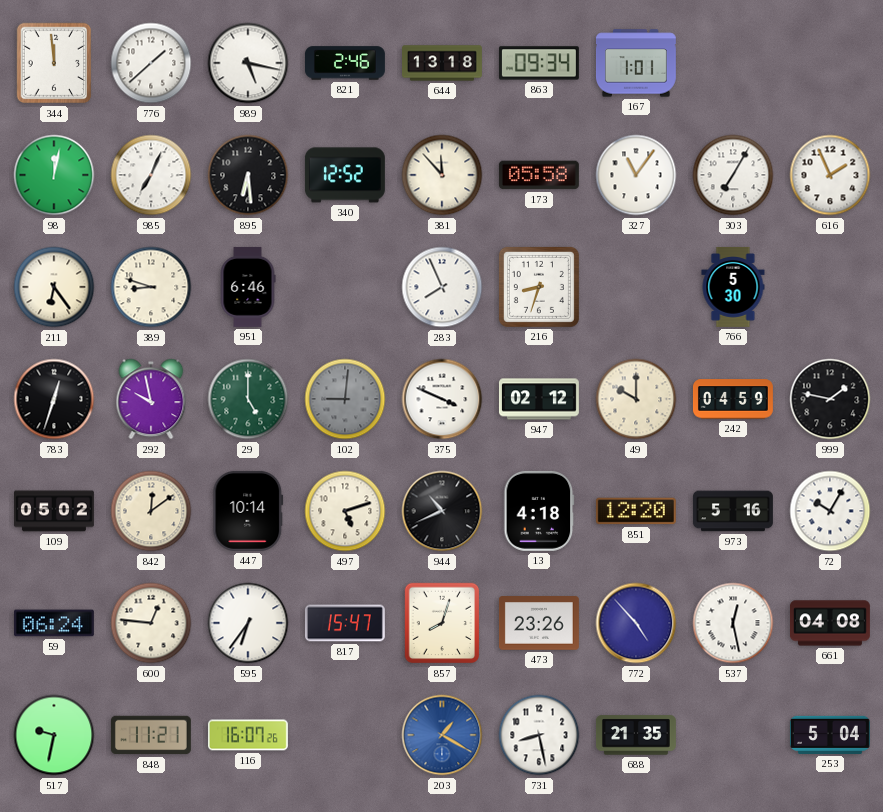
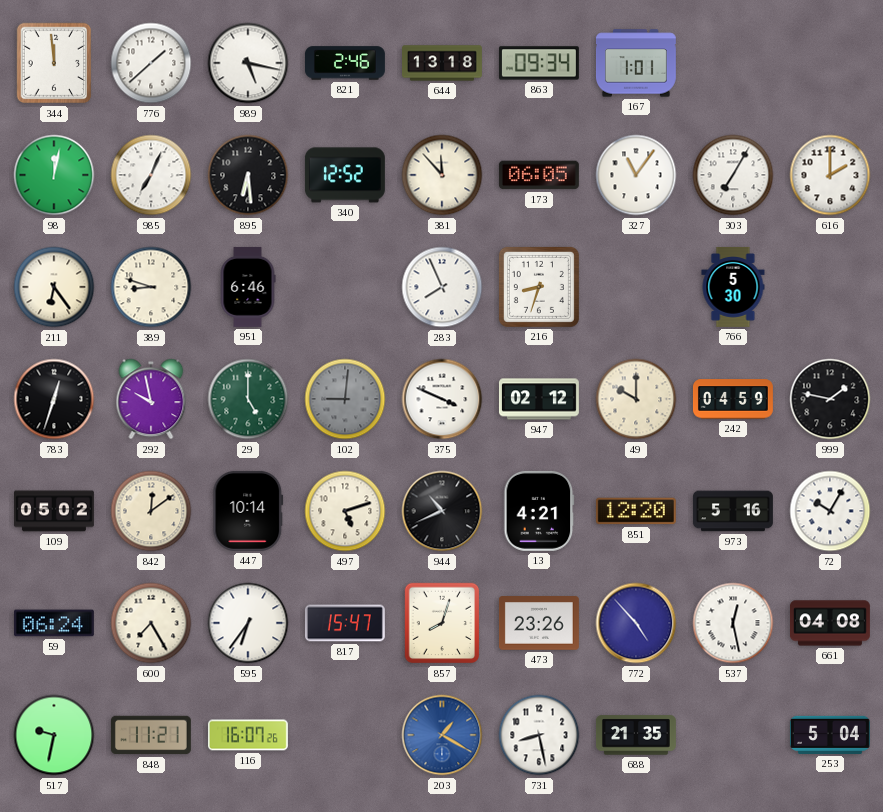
173: 05:58 -> 06:05
616: 1:56 -> 2:00
13: 4:18 -> 4:21
600: 12:46 -> 7:25
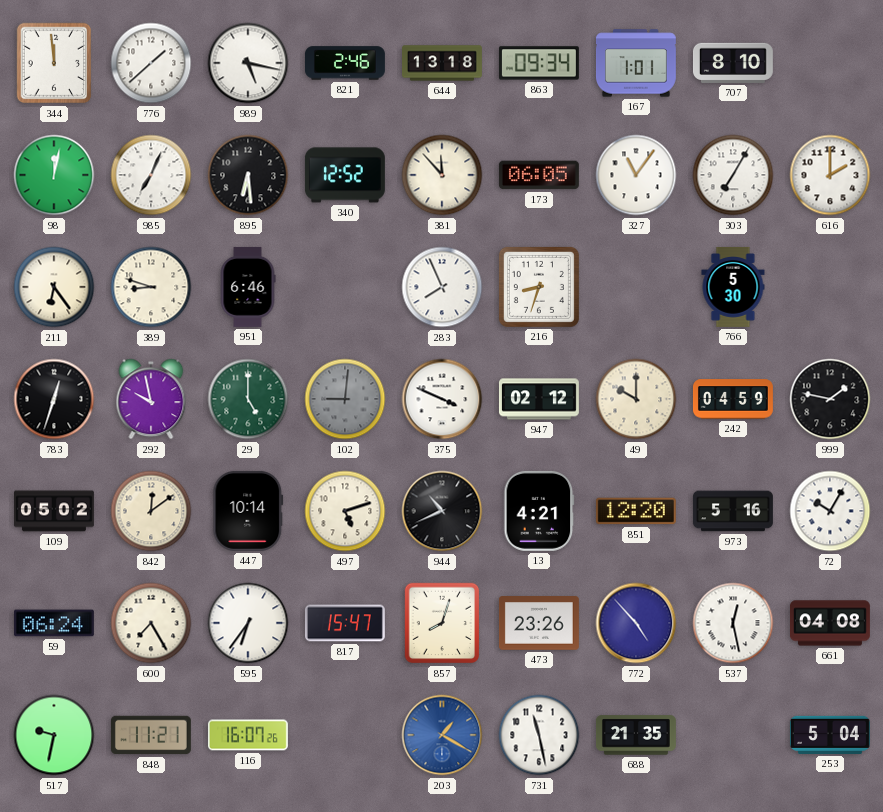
707: none -> 8:10
731: 8:28 -> 11:28
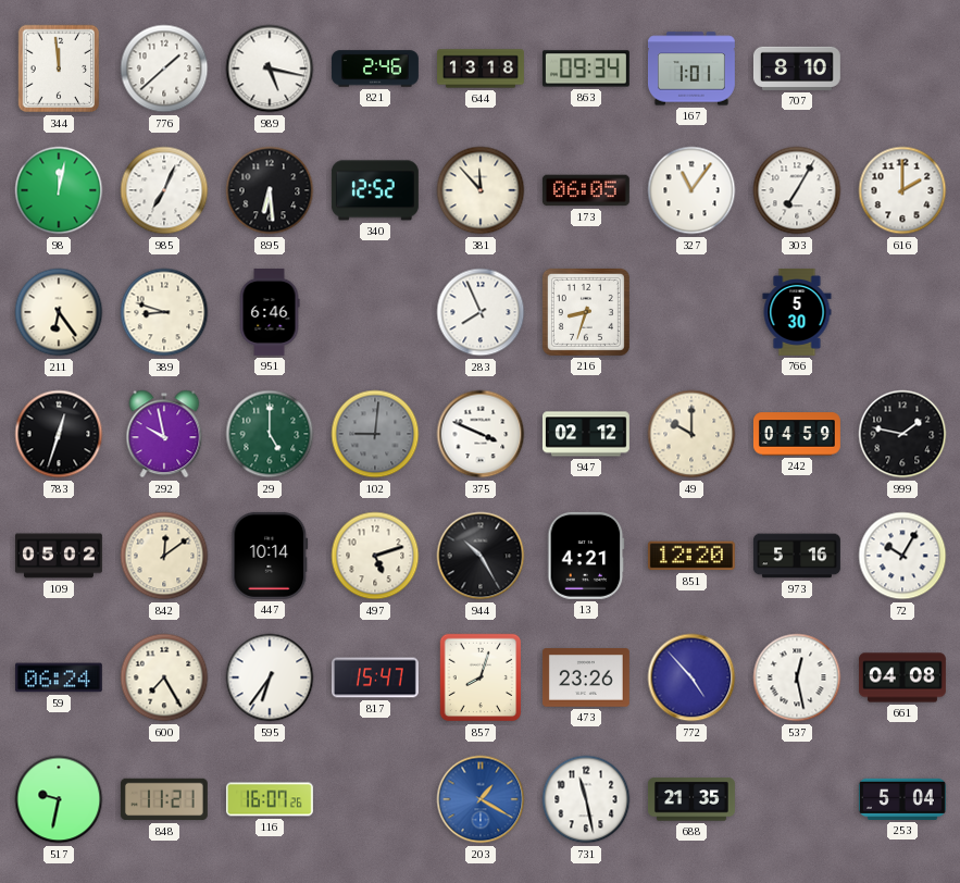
944: 10:41 -> 10:25
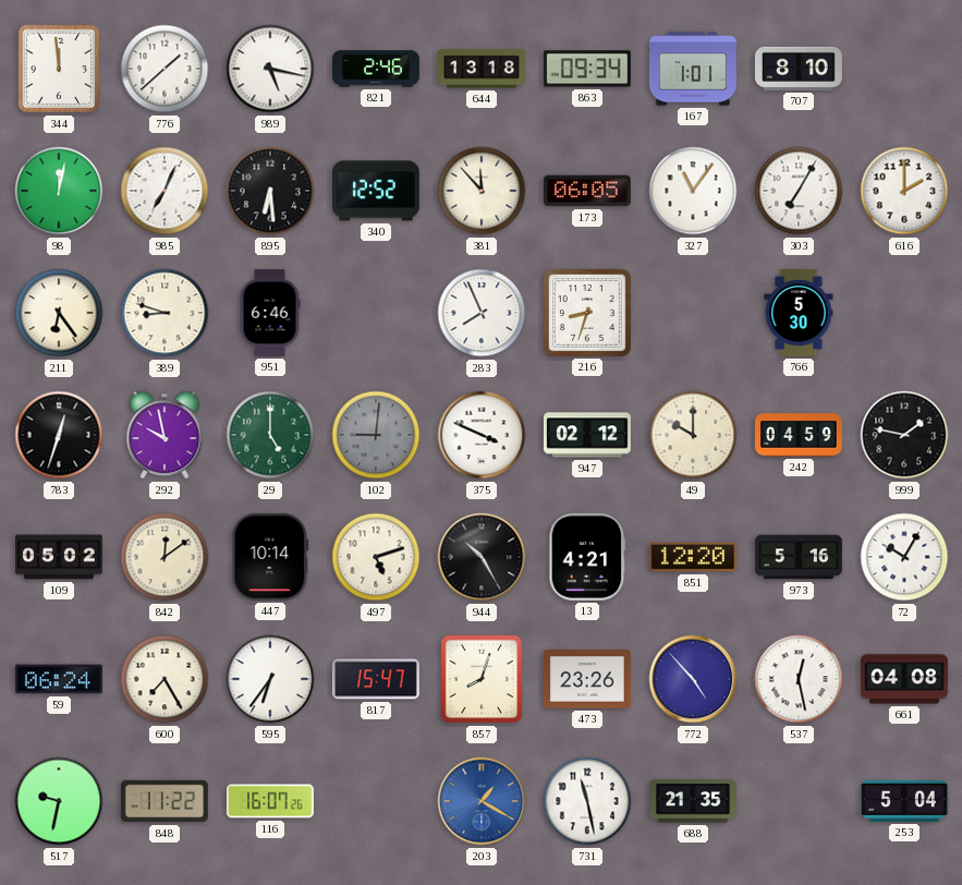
848: 11:21 -> 11:22
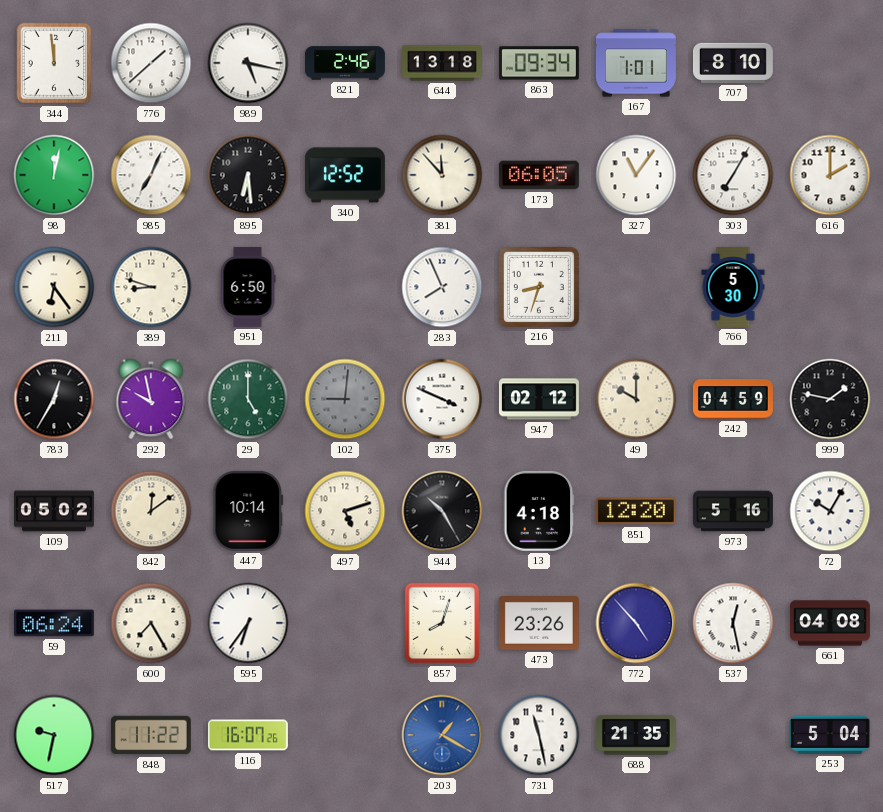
951: 6:46 -> 6:50
783: 12:33 -> 12:35
13: 4:21 -> 4:18
817: 15:47 -> none
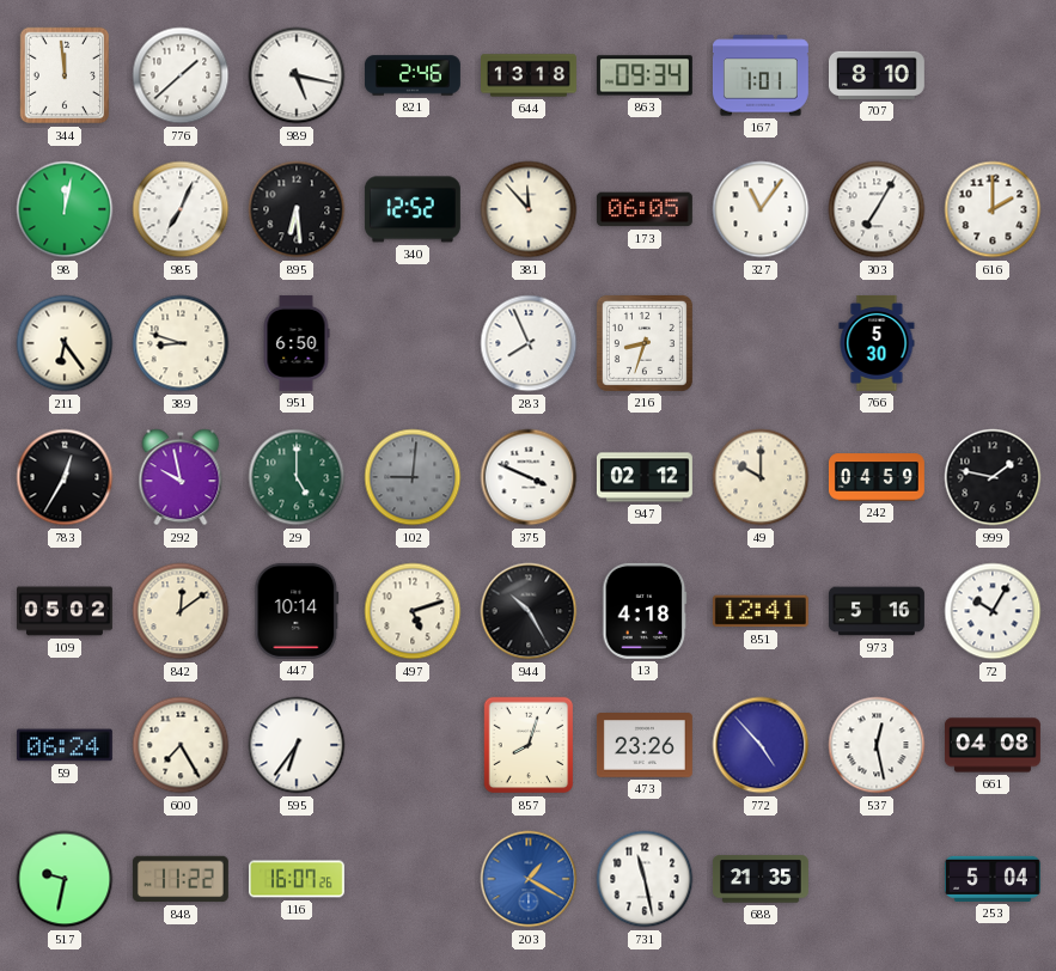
851: 12:20 -> 12:41
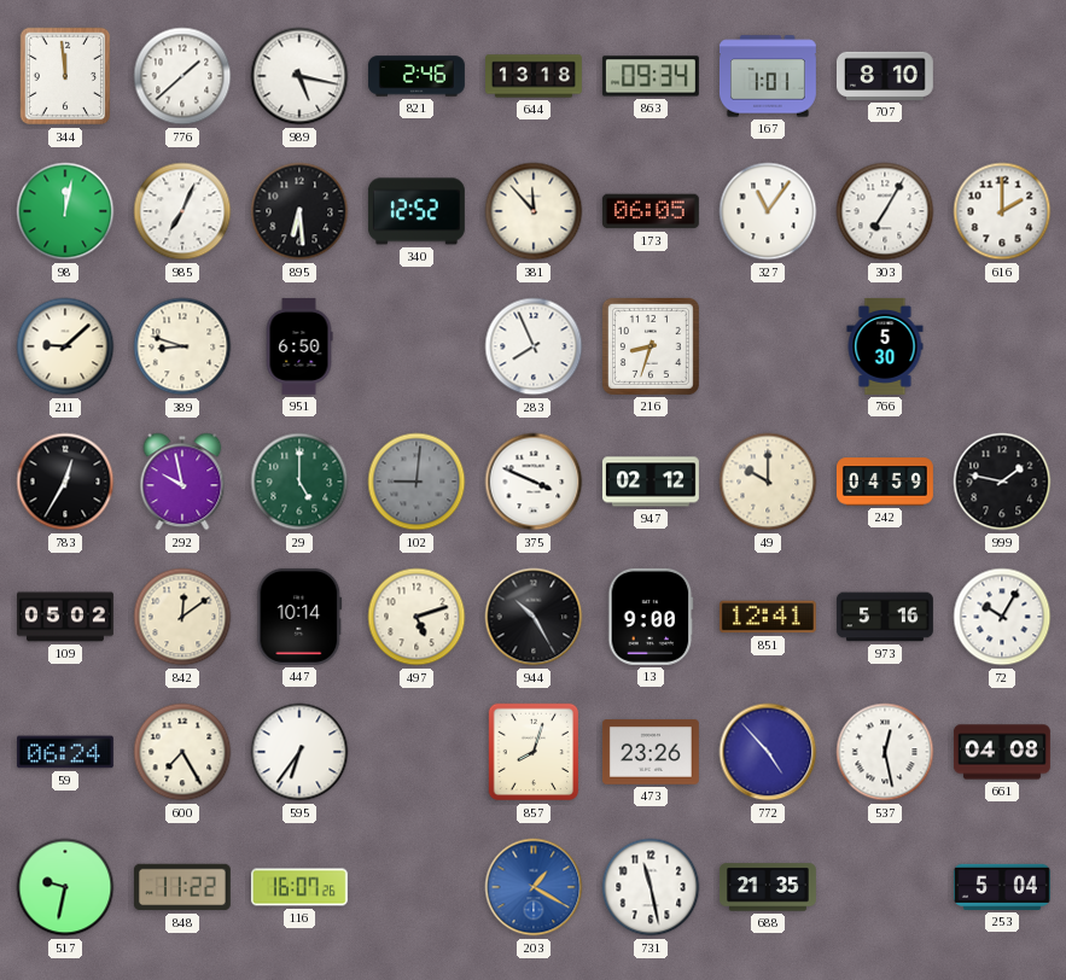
211: 6:24 -> 9:08
13: 4:18 -> 9:00
